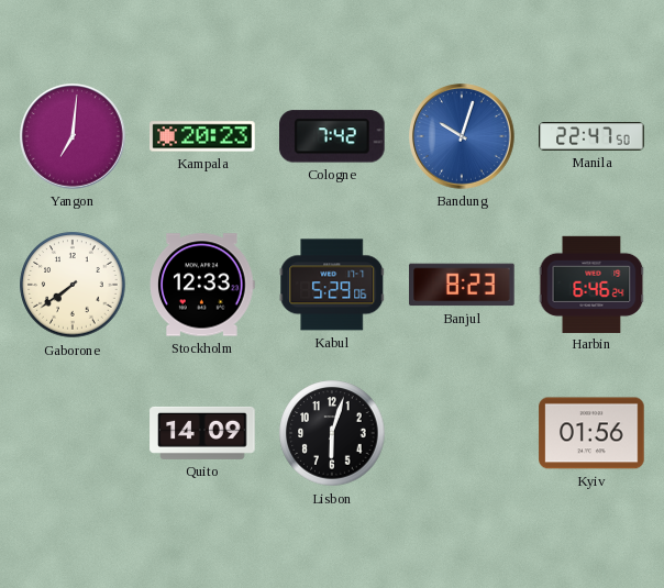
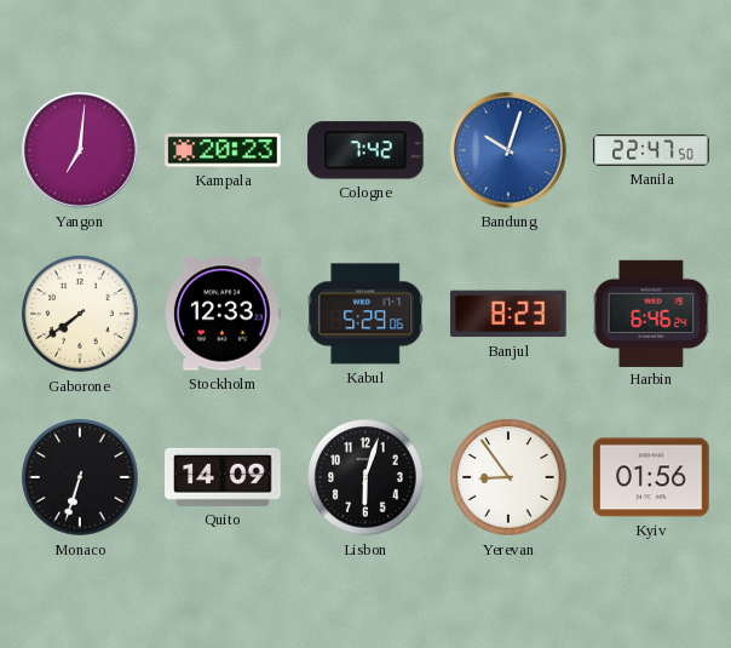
Monaco: none -> 6:33
Yerevan: none -> 8:54
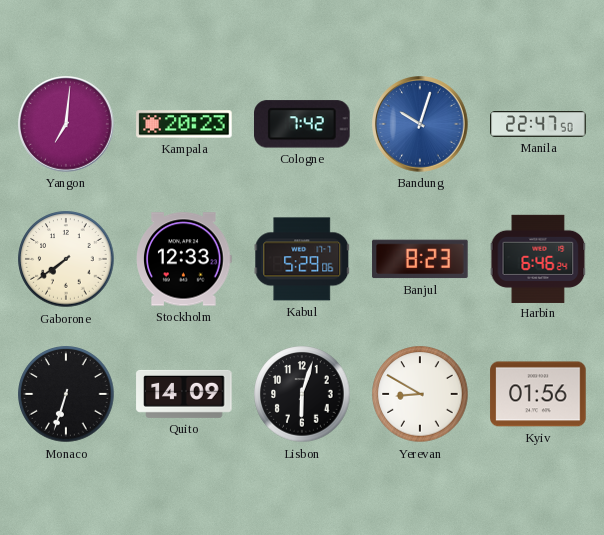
Yerevan: 8:54 -> 8:50
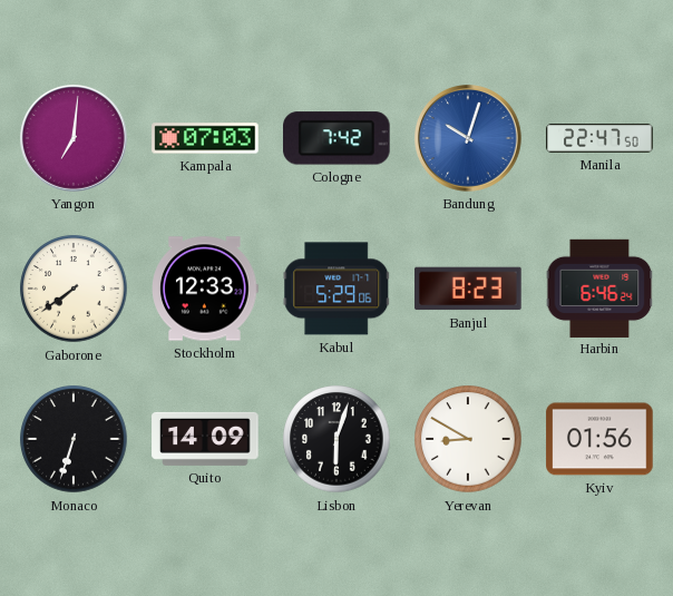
Kampala: 20:23 -> 07:03
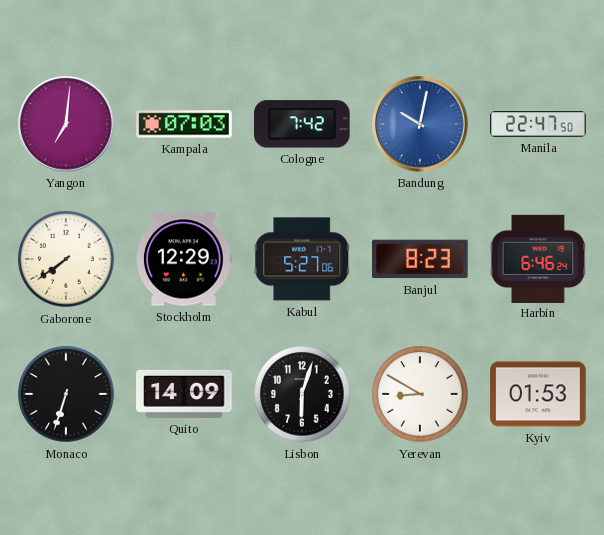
Bandung: 10:03 -> 10:02
Stockholm: 12:33 -> 12:29
Kabul: 5:29 -> 5:27
Kyiv: 01:56 -> 01:53
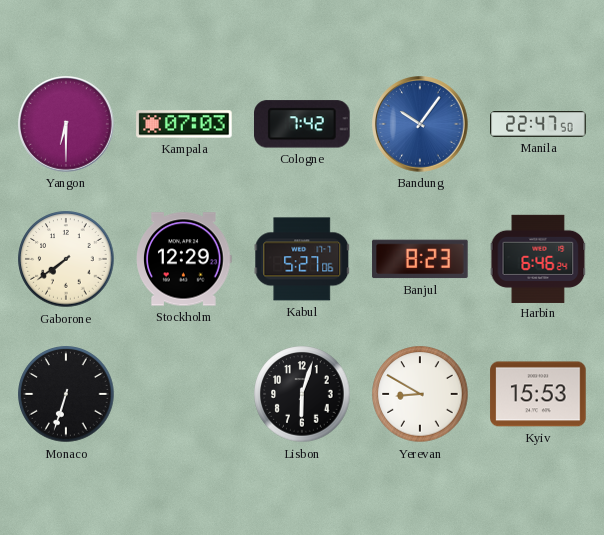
Yangon: 7:01 -> 6:30
Bandung: 10:02 -> 10:06
Quito: 14:09 -> none
Kyiv: 01:53 -> 15:53
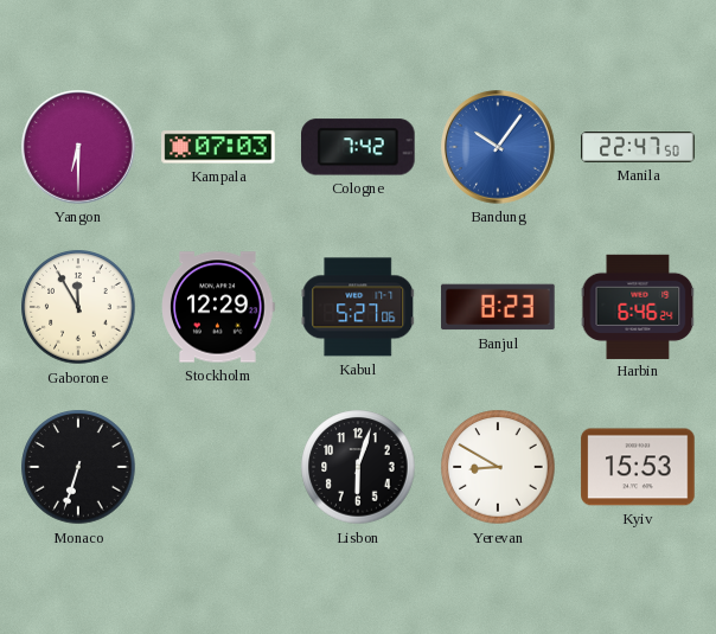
Gaborone: 7:39 -> 11:55
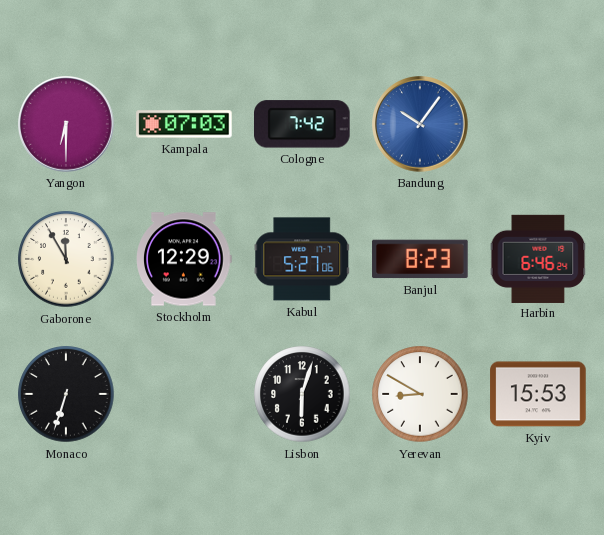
Manila: 22:47 -> none
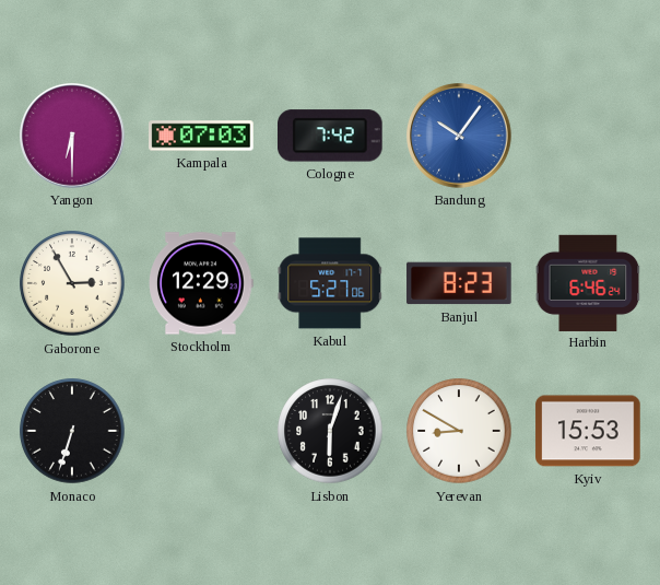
Gaborone: 11:55 -> 2:55
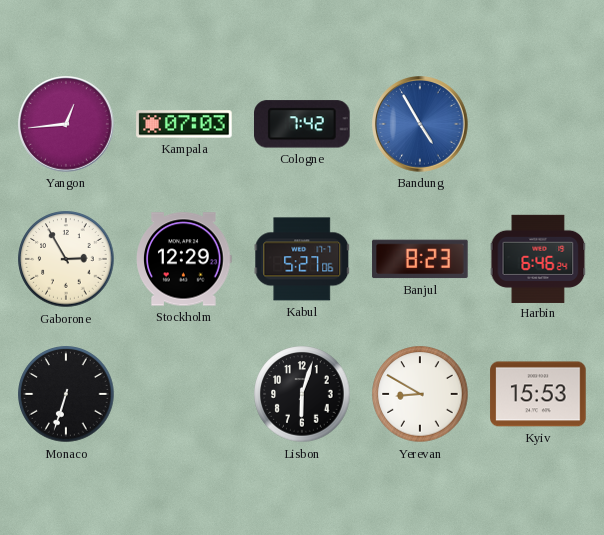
Yangon: 6:30 -> 12:44
Bandung: 10:06 -> 4:55
